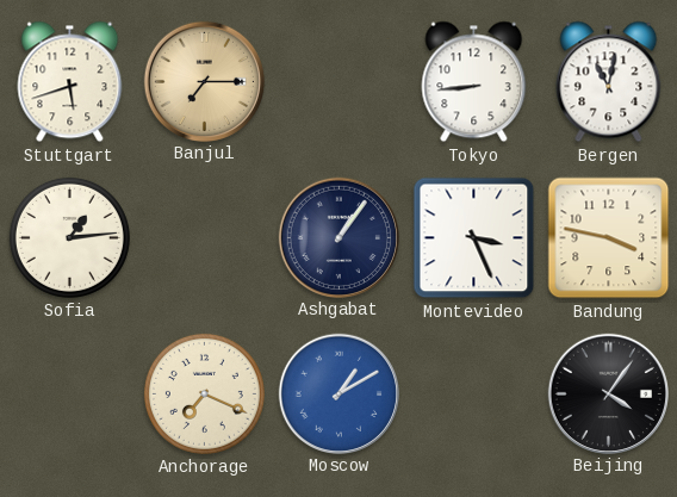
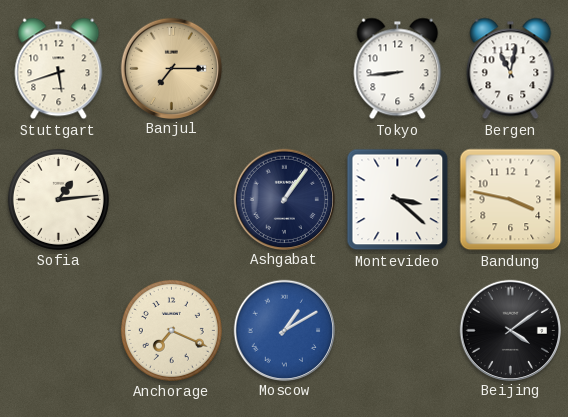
Montevideo: 3:26 -> 3:22
Beijing: 4:06 -> 4:09
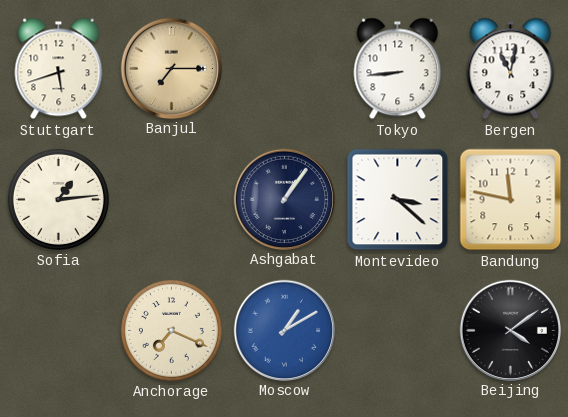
Bandung: 3:47 -> 11:47
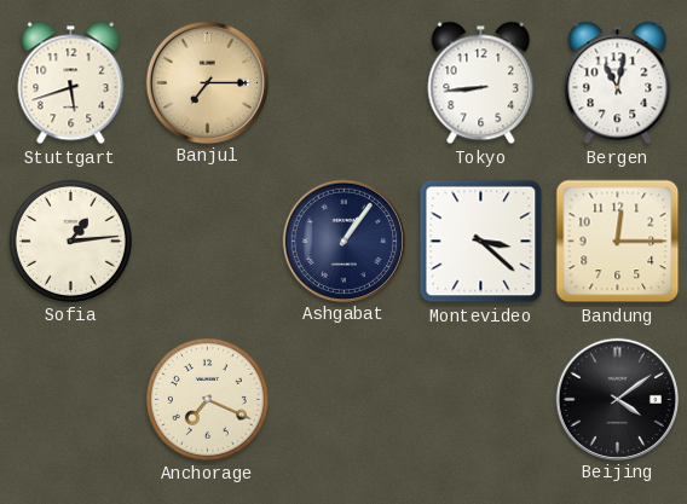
Bandung: 11:47 -> 12:15
Moscow: 1:10 -> none
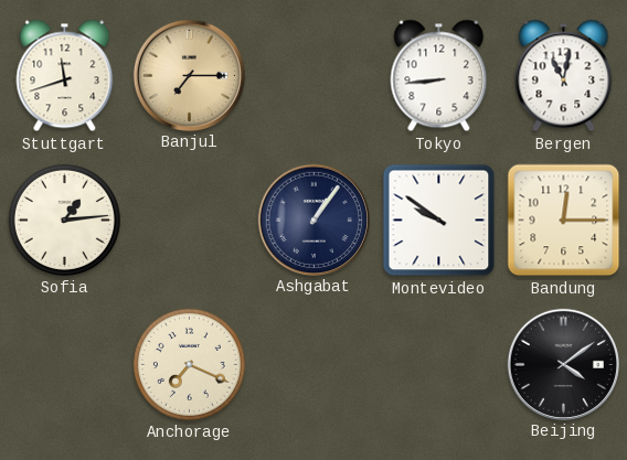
Stuttgart: 5:42 -> 11:42
Montevideo: 3:22 -> 9:51
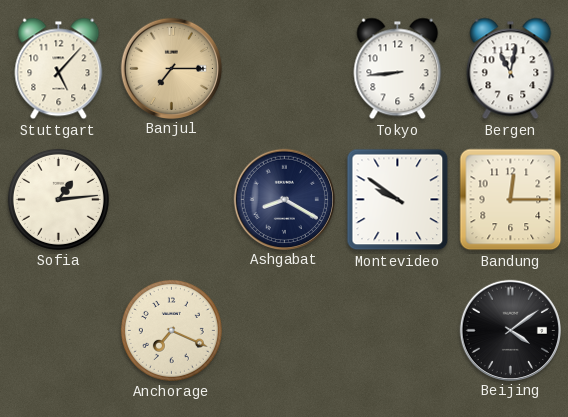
Stuttgart: 11:42 -> 5:07
Ashgabat: 1:06 -> 8:20
